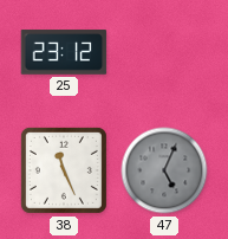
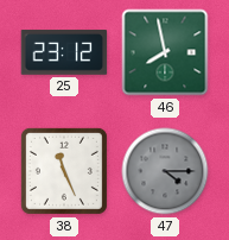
46: none -> 7:58
47: 5:04 -> 4:15
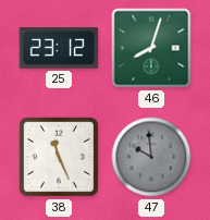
46: 7:58 -> 8:03
47: 4:15 -> 9:59
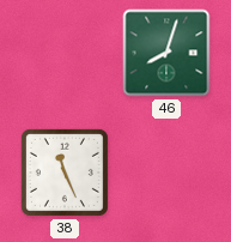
25: 23:12 -> none
47: 9:59 -> none
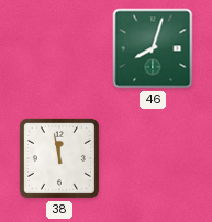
38: 11:26 -> 11:58
